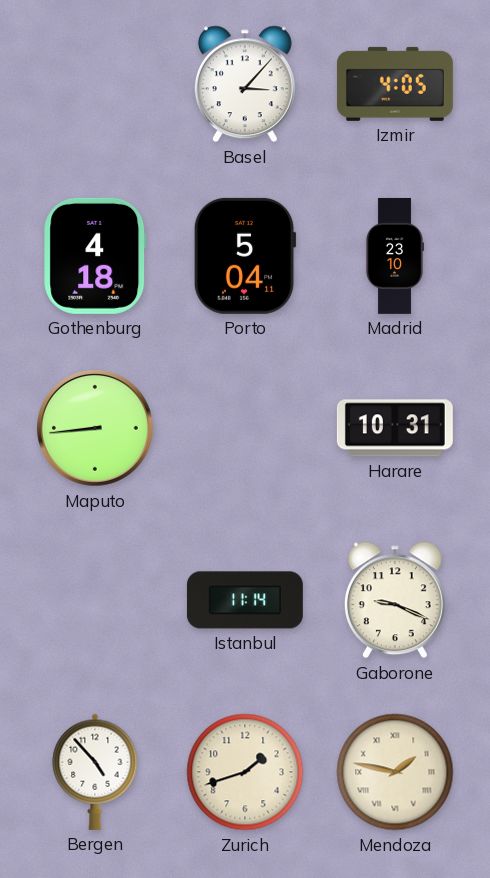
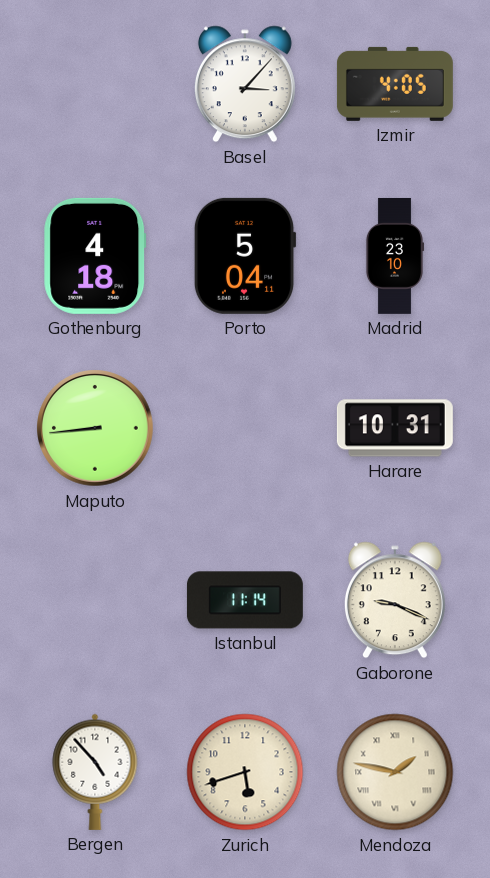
Zurich: 1:42 -> 5:42
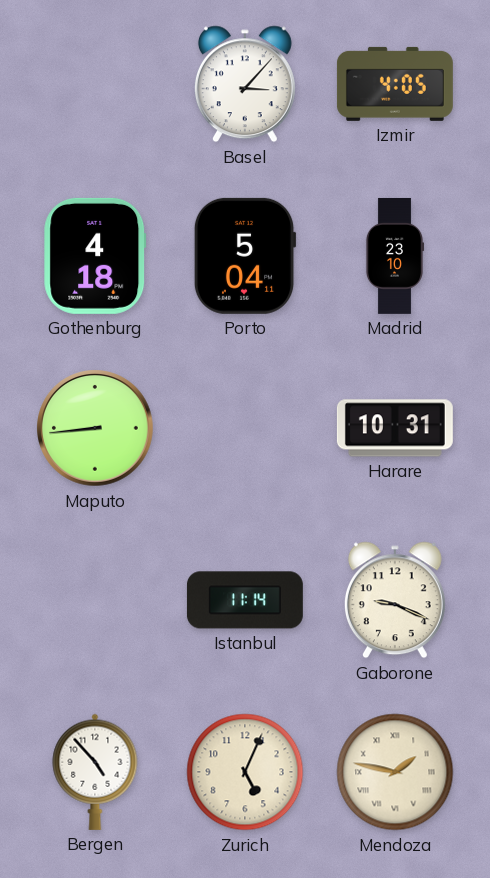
Zurich: 5:42 -> 5:04
